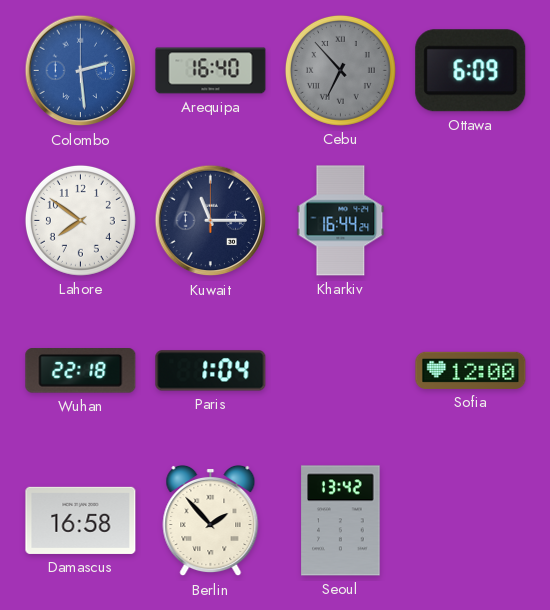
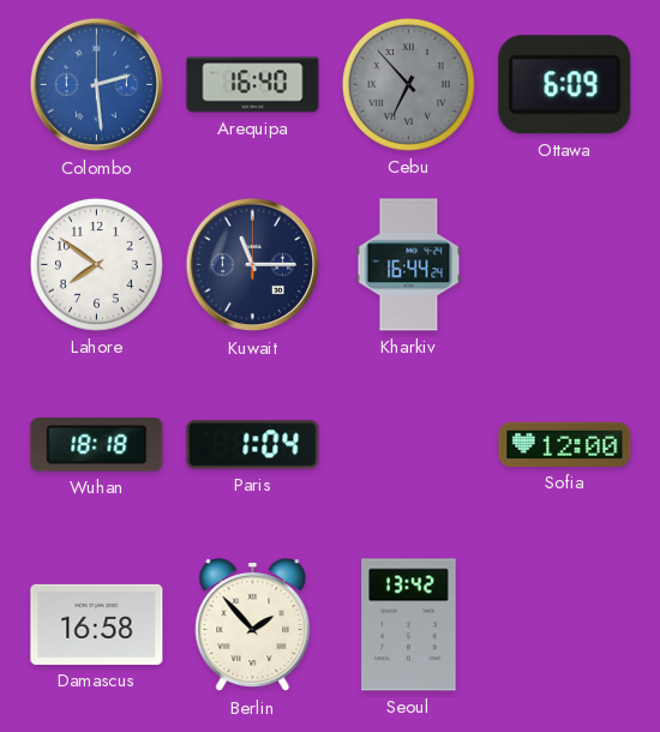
Wuhan: 22:18 -> 18:18
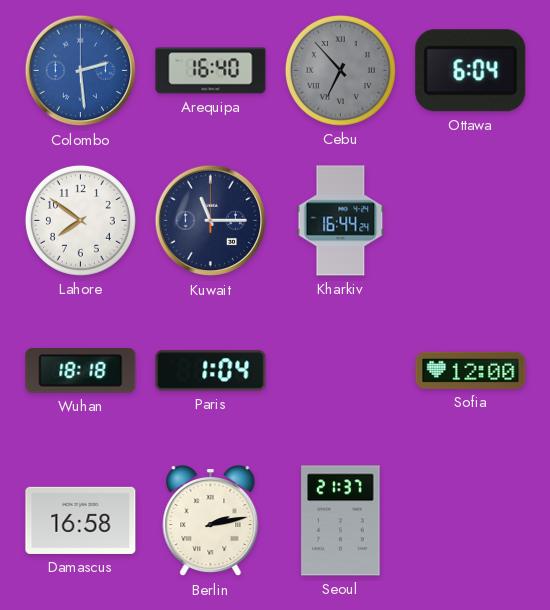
Ottawa: 6:09 -> 6:04
Berlin: 1:53 -> 2:13
Seoul: 13:42 -> 21:37
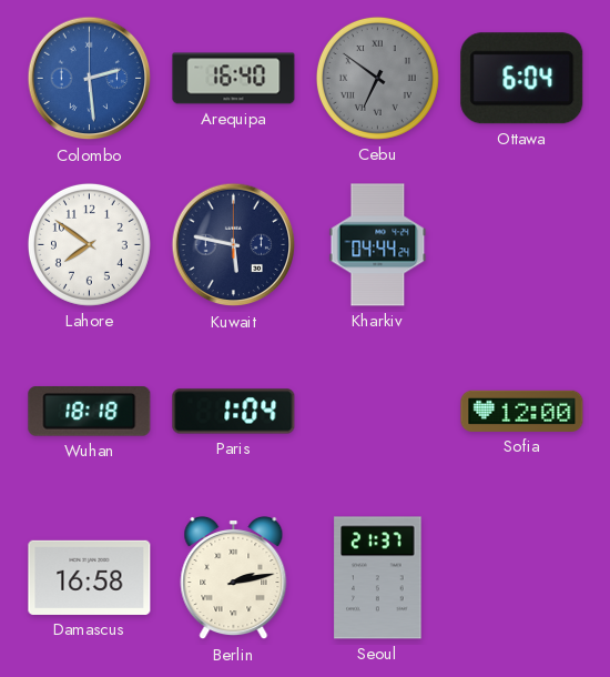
Cebu: 6:53 -> 6:51
Kuwait: 11:15 -> 5:47
Kharkiv: 16:44 -> 04:44
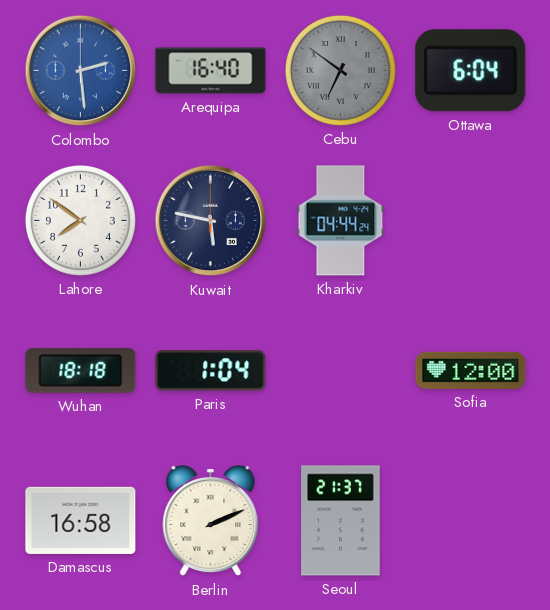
Berlin: 2:13 -> 2:11
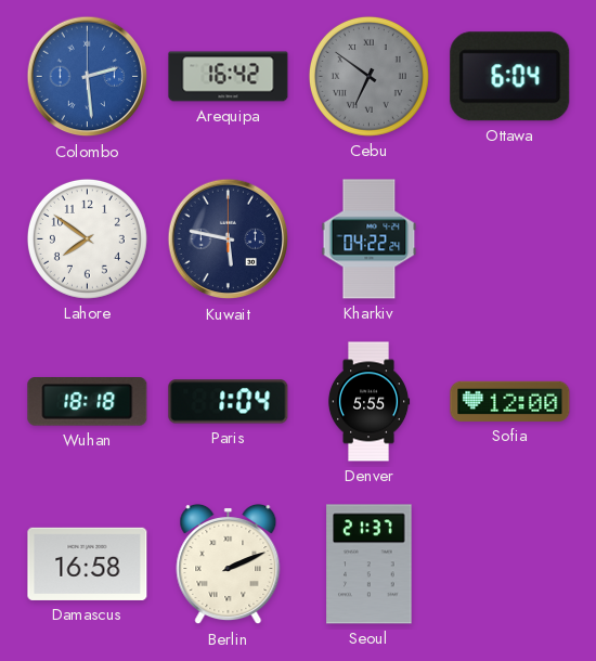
Arequipa: 16:40 -> 16:42
Kharkiv: 04:44 -> 04:22
Denver: none -> 5:55
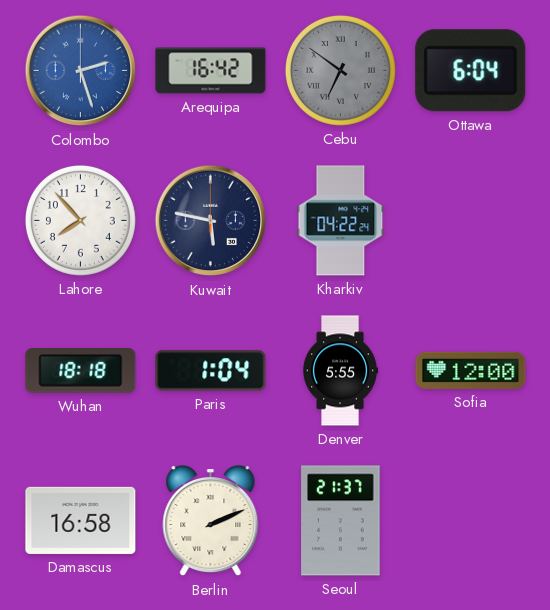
Colombo: 2:29 -> 2:27
Lahore: 7:51 -> 7:53
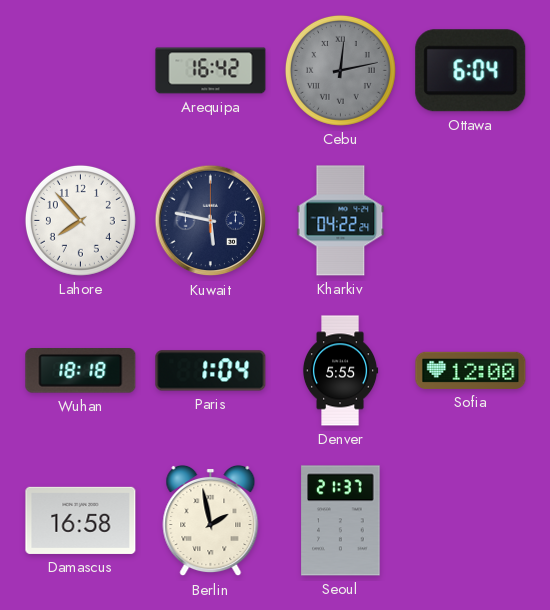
Colombo: 2:27 -> none
Cebu: 6:51 -> 12:13
Berlin: 2:11 -> 1:58
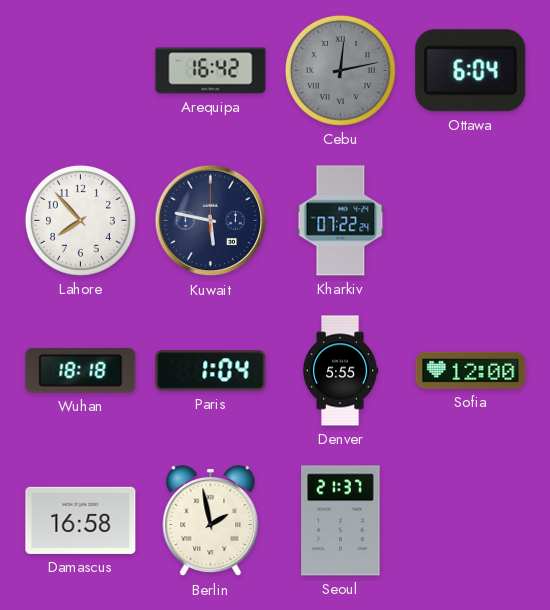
Kharkiv: 04:22 -> 07:22
